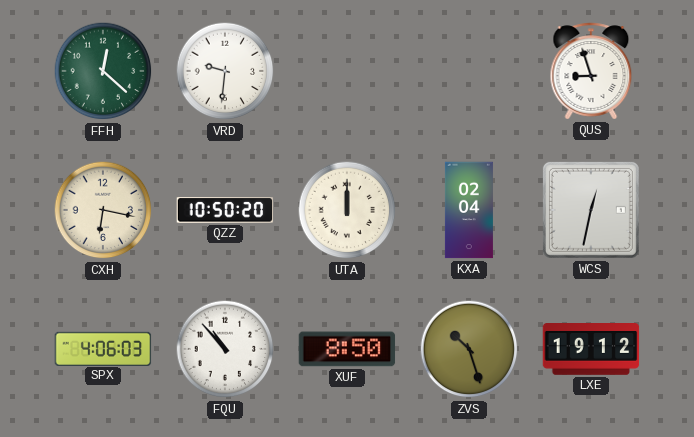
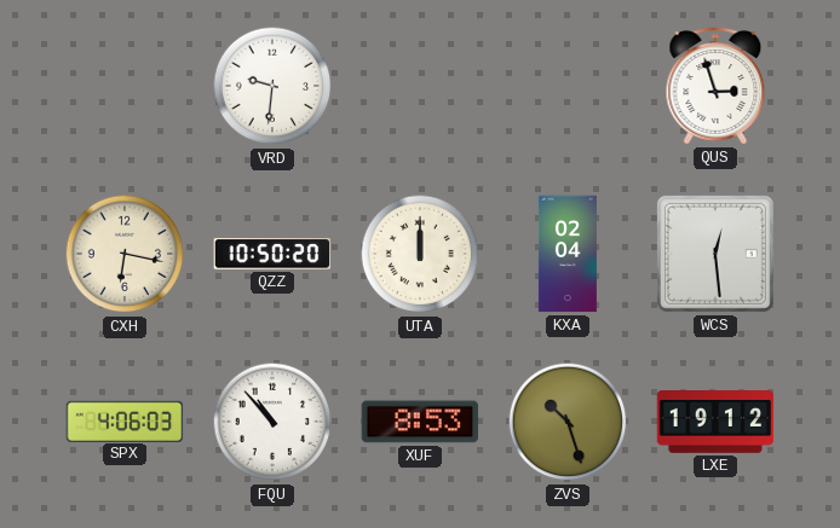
FFH: 12:22 -> none
QUS: 8:57 -> 2:57
WCS: 12:32 -> 12:29
XUF: 8:50 -> 8:53
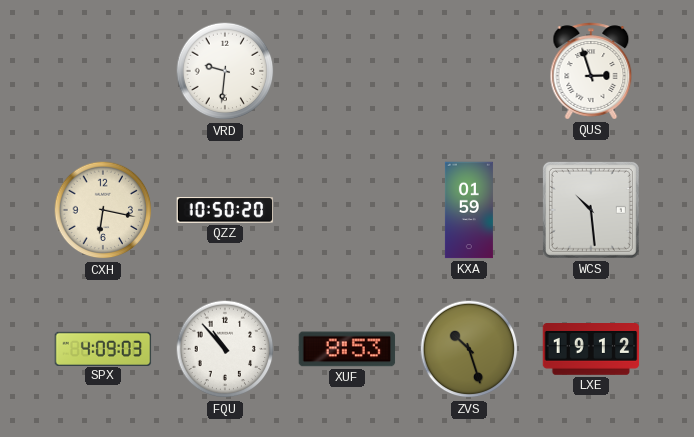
UTA: 12:00 -> none
KXA: 02:04 -> 01:59
WCS: 12:29 -> 10:29
SPX: 4:06 -> 4:09
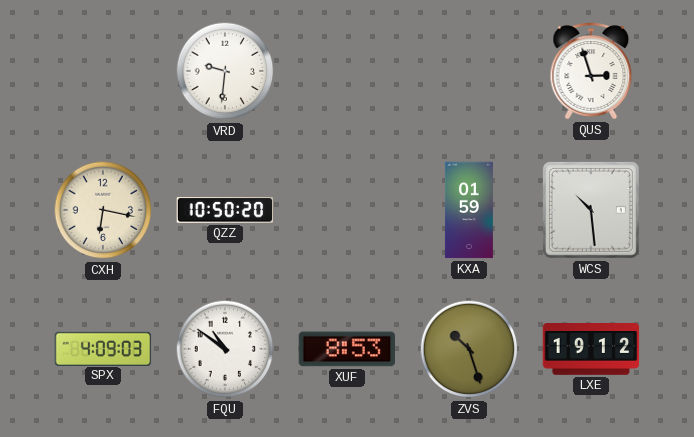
FQU: 10:53 -> 10:51
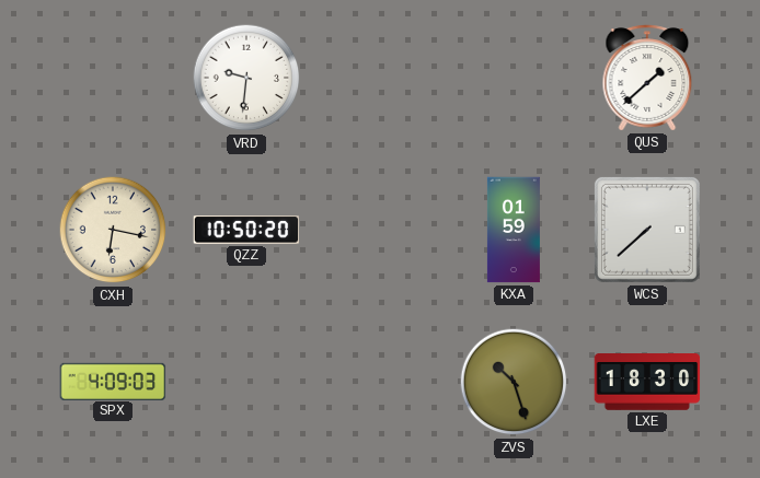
QUS: 2:57 -> 1:38
WCS: 10:29 -> 7:38
FQU: 10:51 -> none
XUF: 8:53 -> none
LXE: 19:12 -> 18:30
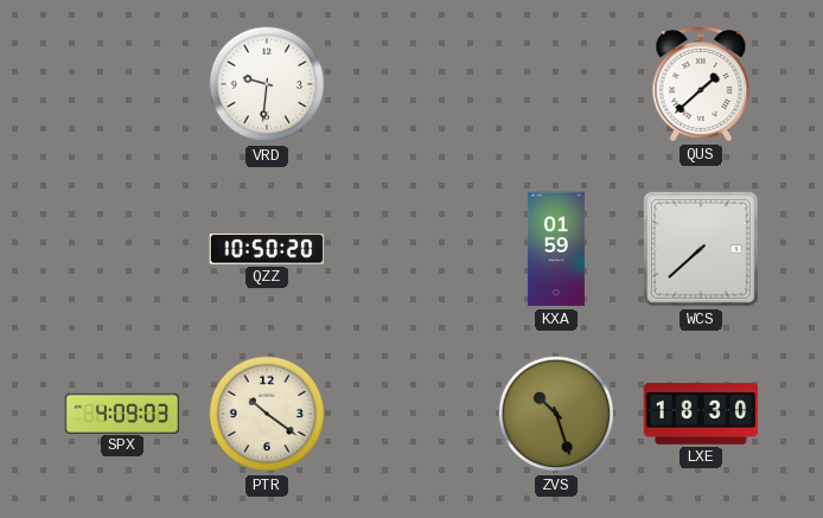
CXH: 6:17 -> none
PTR: none -> 10:21
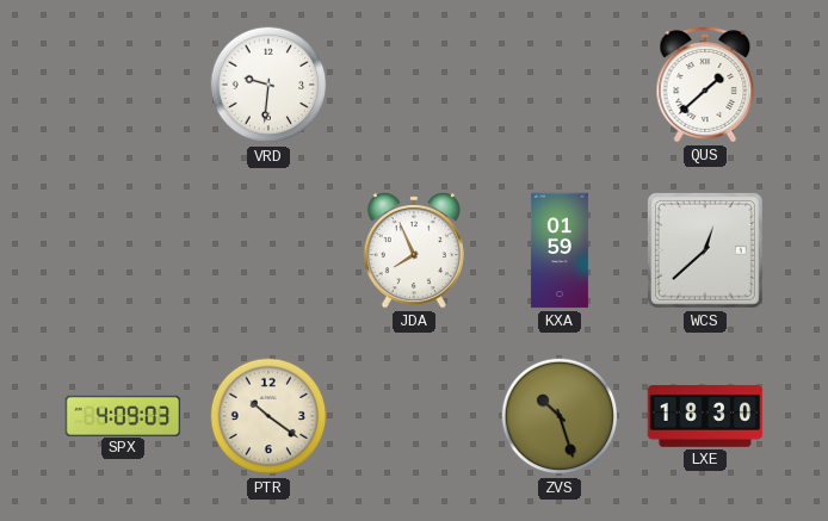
QZZ: 10:50 -> none
JDA: none -> 7:56
WCS: 7:38 -> 12:38
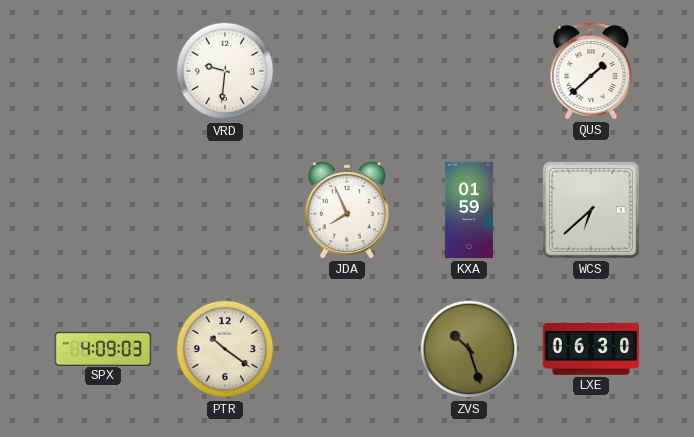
WCS: 12:38 -> 6:38
LXE: 18:30 -> 06:30
